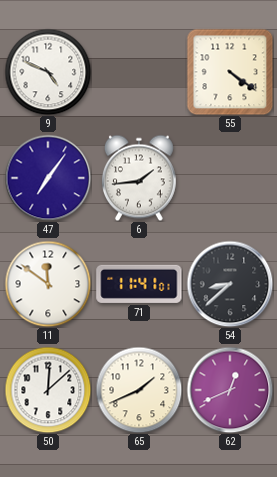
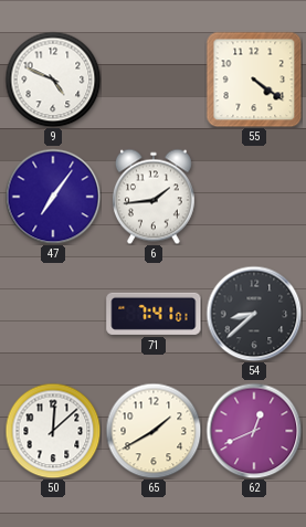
11: 11:51 -> none
71: 11:41 -> 7:41
65: 1:41 -> 1:40
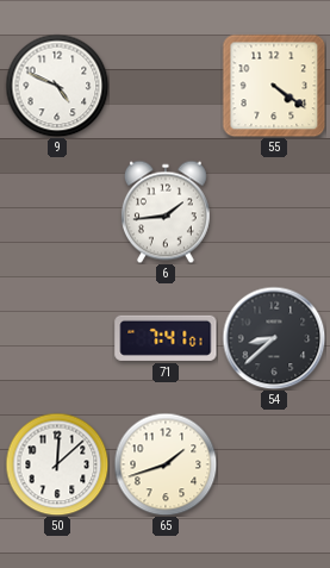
47: 7:06 -> none
65: 1:40 -> 1:42
62: 12:41 -> none
